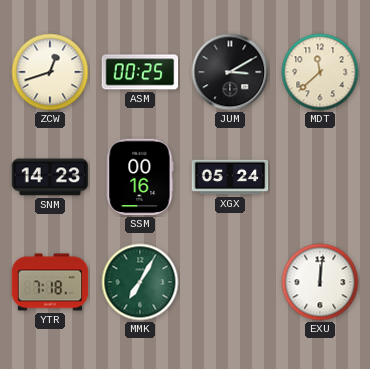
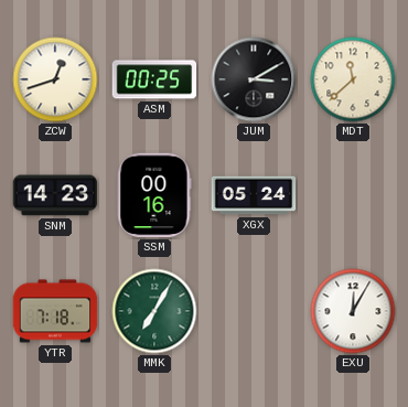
EXU: 12:01 -> 12:05
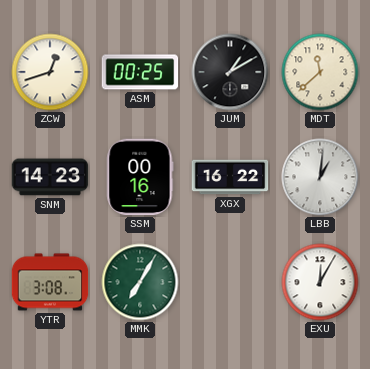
JUM: 3:10 -> 1:10
XGX: 05:24 -> 16:22
LBB: none -> 1:01
YTR: 7:18 -> 3:08
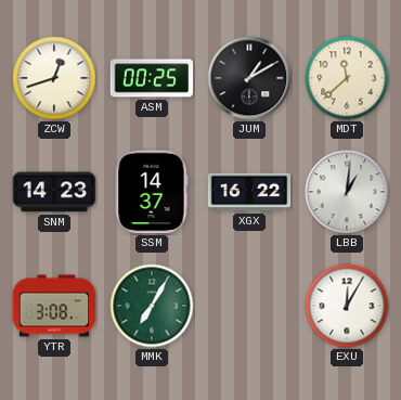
SSM: 00:16 -> 14:37
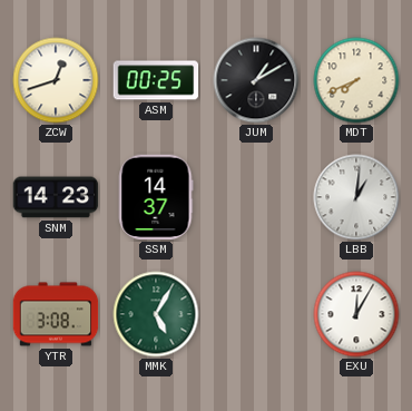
MDT: 11:38 -> 7:41
XGX: 16:22 -> none
MMK: 7:05 -> 5:05
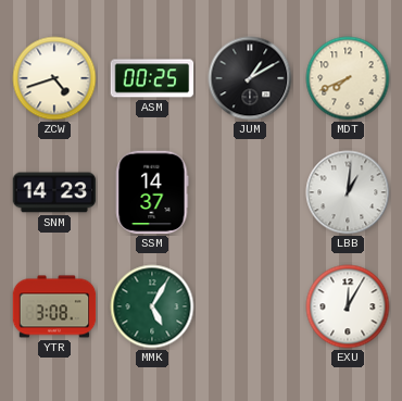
ZCW: 12:42 -> 4:42
